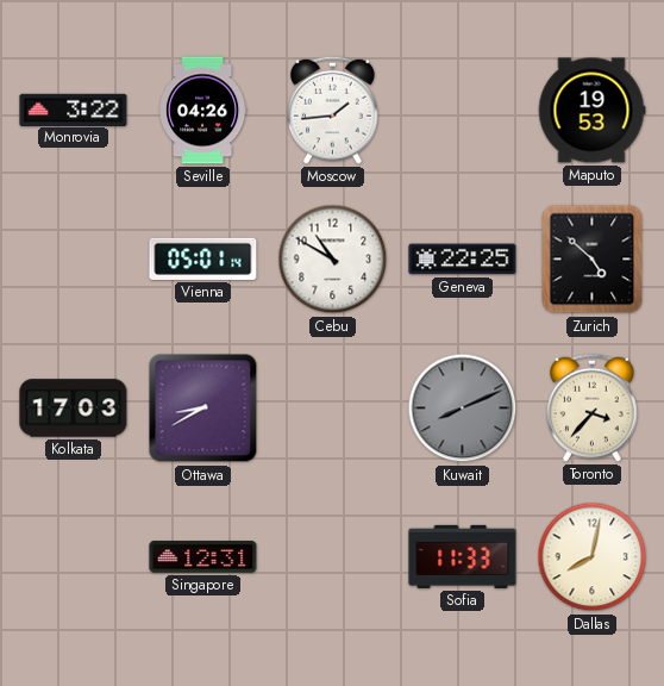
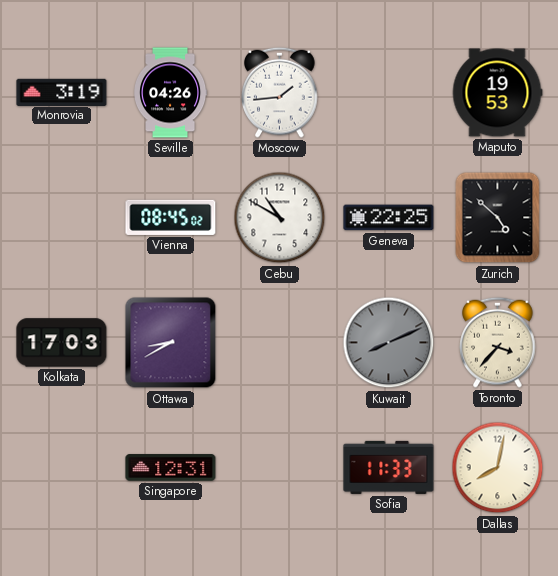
Monrovia: 3:22 -> 3:19
Vienna: 05:01 -> 08:45
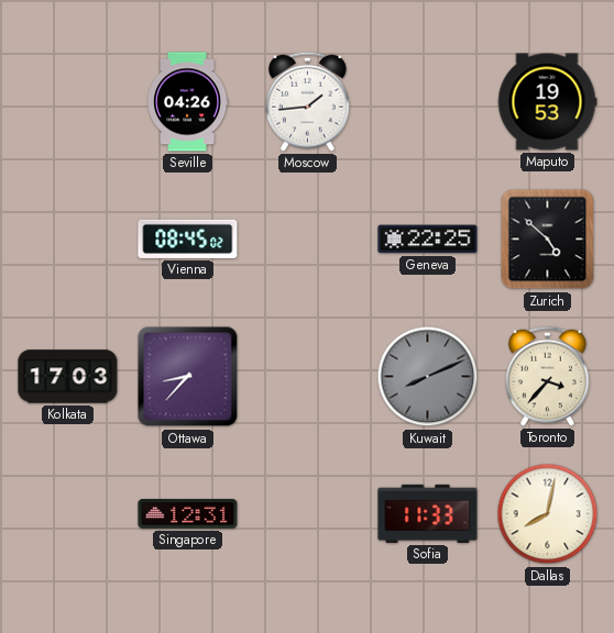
Monrovia: 3:19 -> none
Cebu: 10:50 -> none
Ottawa: 8:40 -> 8:37
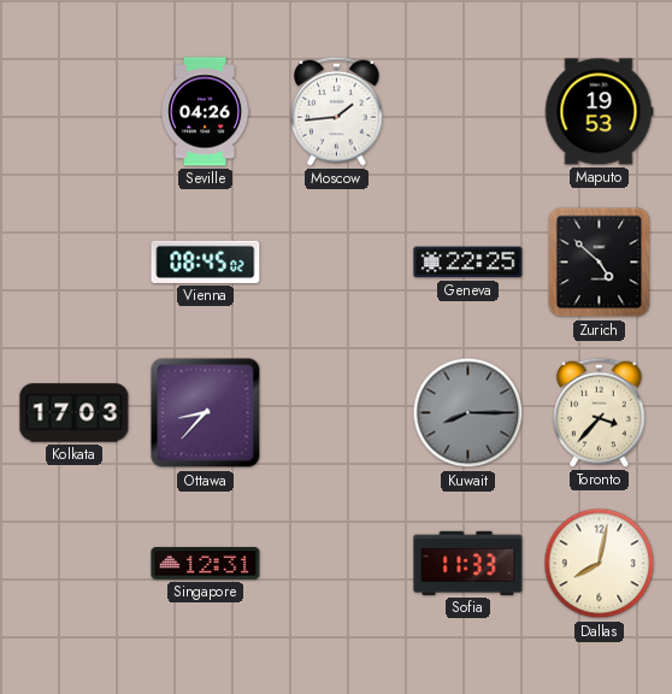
Kuwait: 8:11 -> 8:15
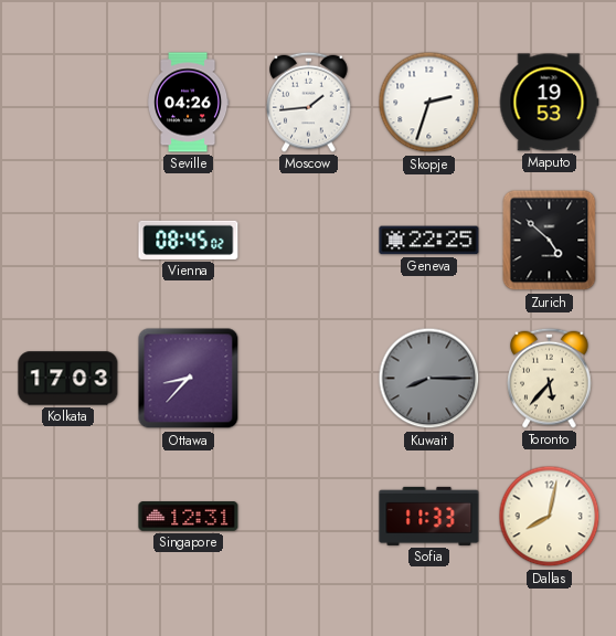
Skopje: none -> 2:33
Toronto: 3:37 -> 5:37
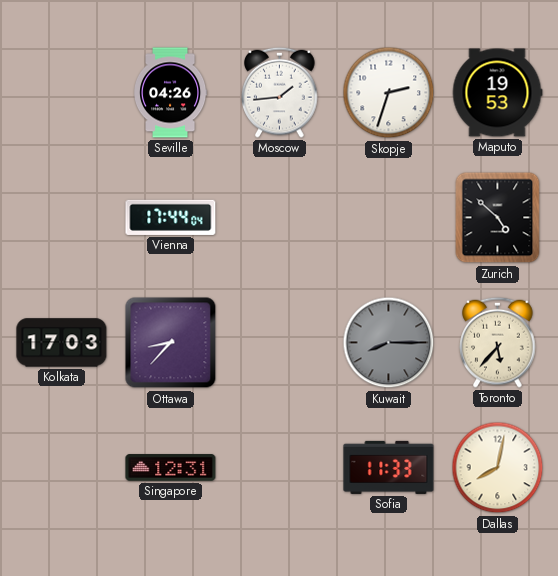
Vienna: 08:45 -> 17:44
Geneva: 22:25 -> none
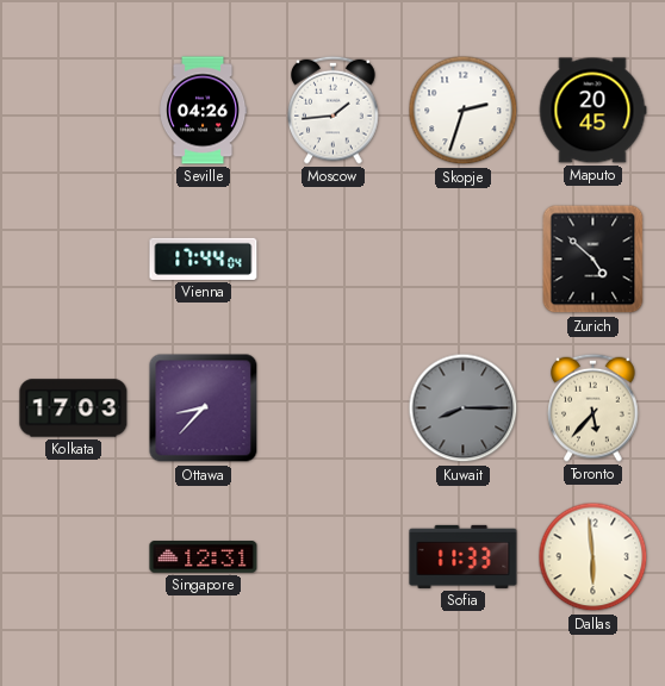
Maputo: 19:53 -> 20:45
Dallas: 8:02 -> 5:59
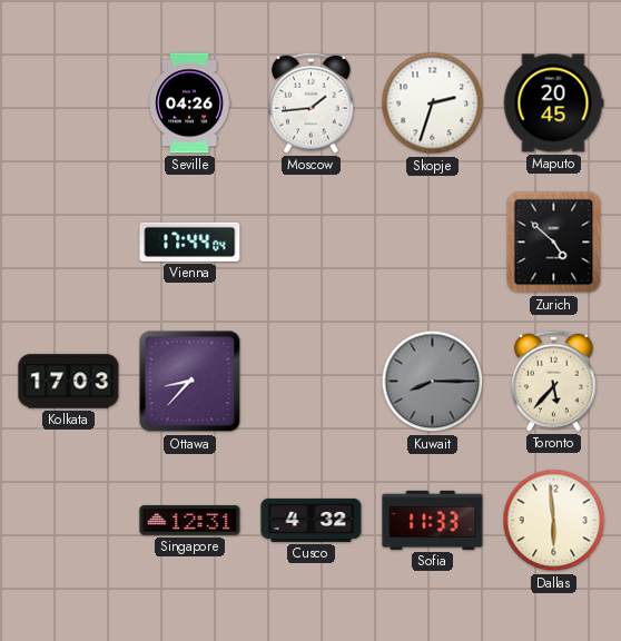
Cusco: none -> 4:32
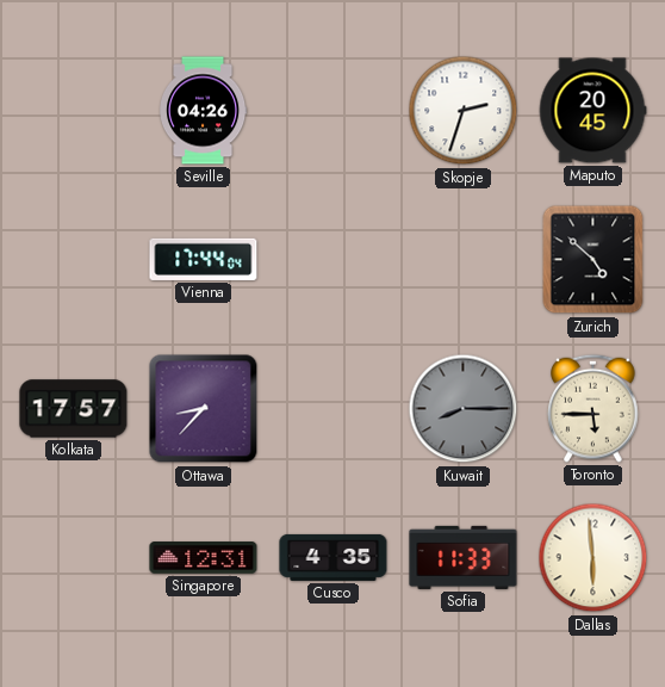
Moscow: 1:44 -> none
Kolkata: 17:03 -> 17:57
Toronto: 5:37 -> 5:45
Cusco: 4:32 -> 4:35
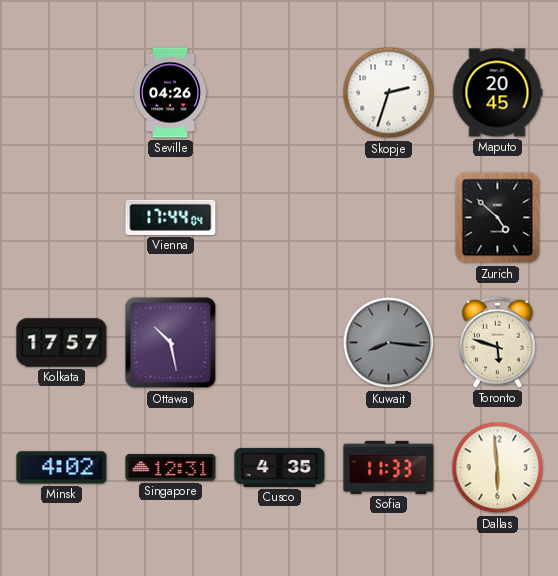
Ottawa: 8:37 -> 10:28
Kuwait: 8:15 -> 8:16
Toronto: 5:45 -> 5:48
Minsk: none -> 4:02
